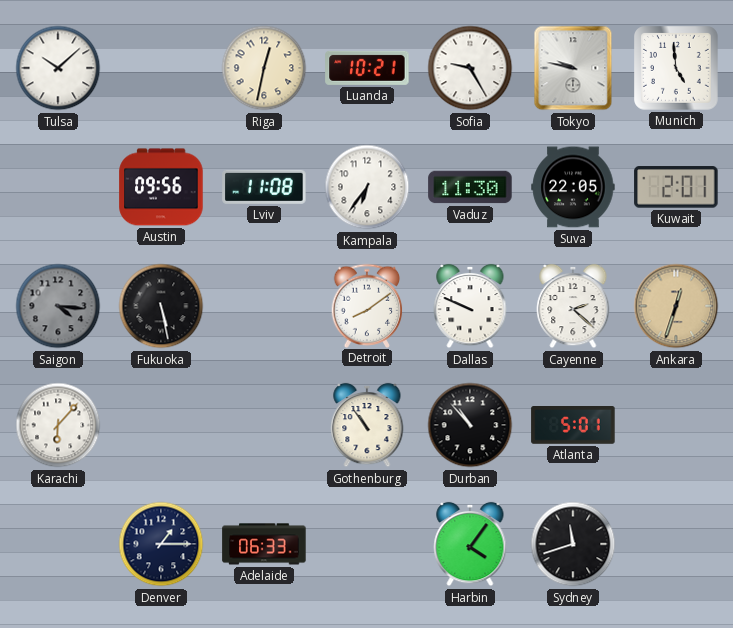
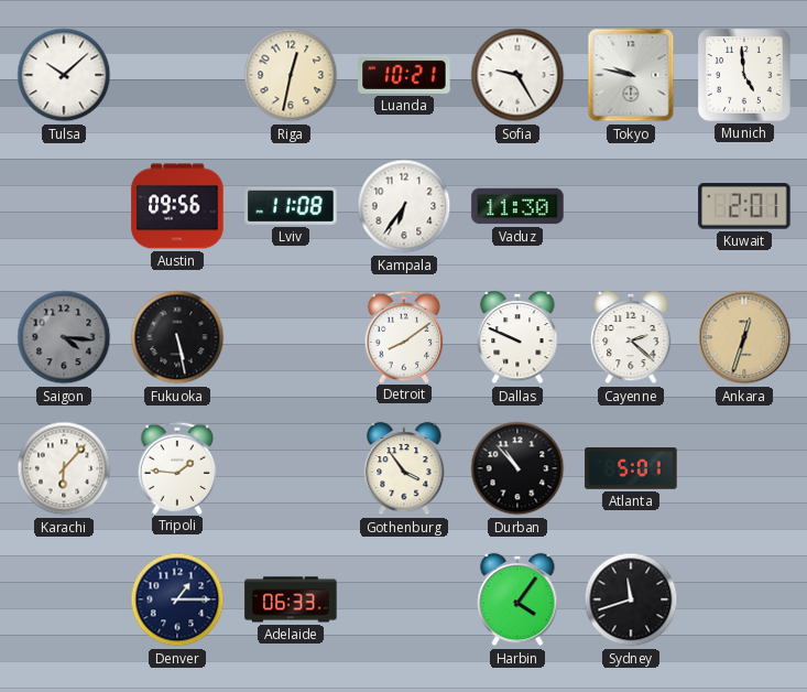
Suva: 22:05 -> none
Tripoli: none -> 1:46
Gothenburg: 10:54 -> 3:54
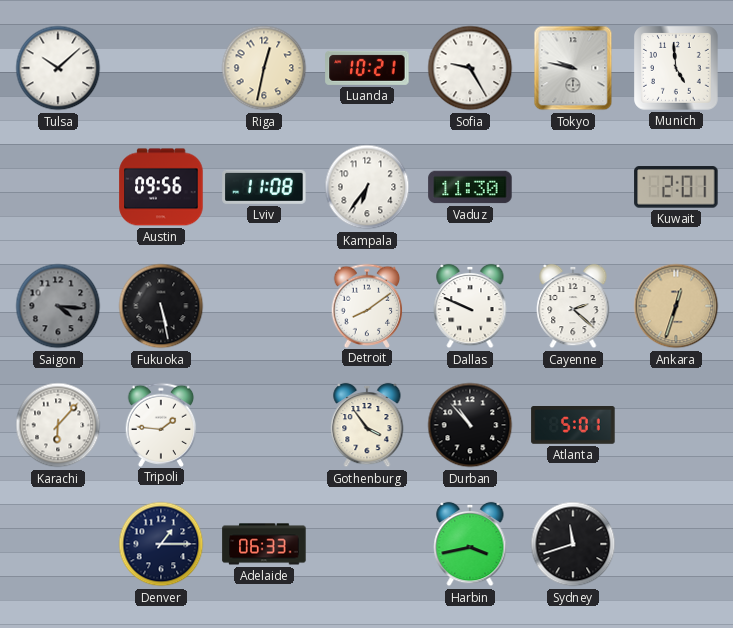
Harbin: 4:06 -> 3:43
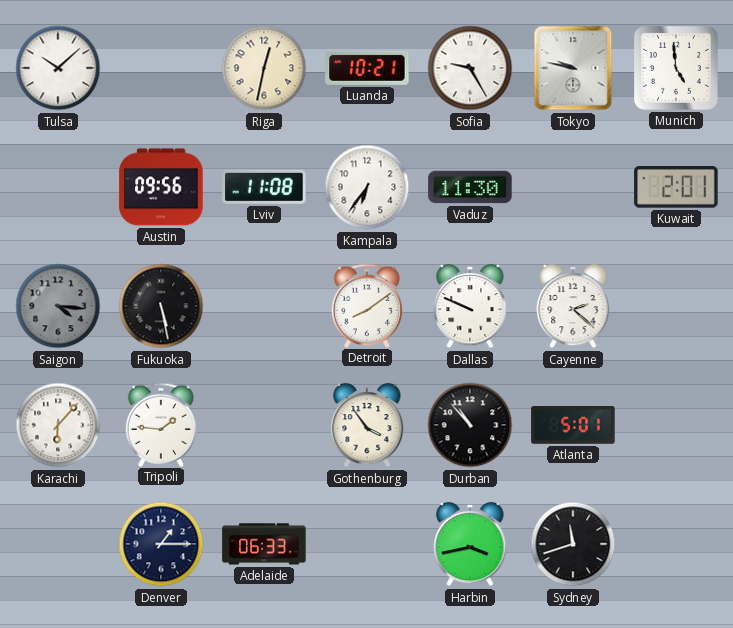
Ankara: 12:33 -> none
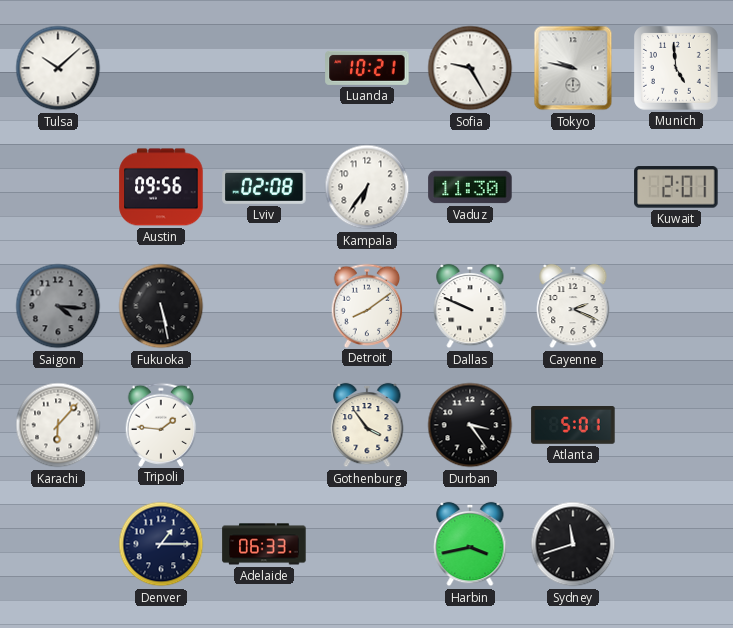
Riga: 12:32 -> none
Lviv: 11:08 -> 02:08
Cayenne: 2:22 -> 2:19
Durban: 10:53 -> 3:24
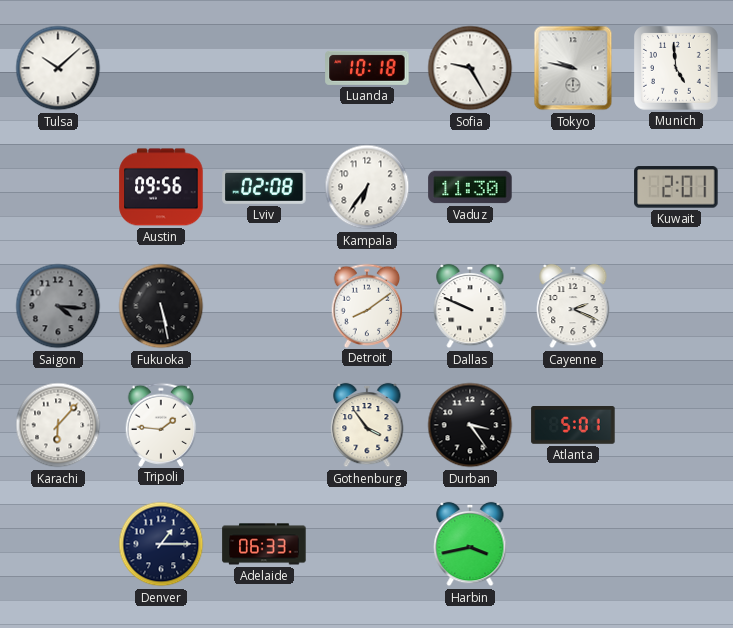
Luanda: 10:21 -> 10:18
Sydney: 11:42 -> none
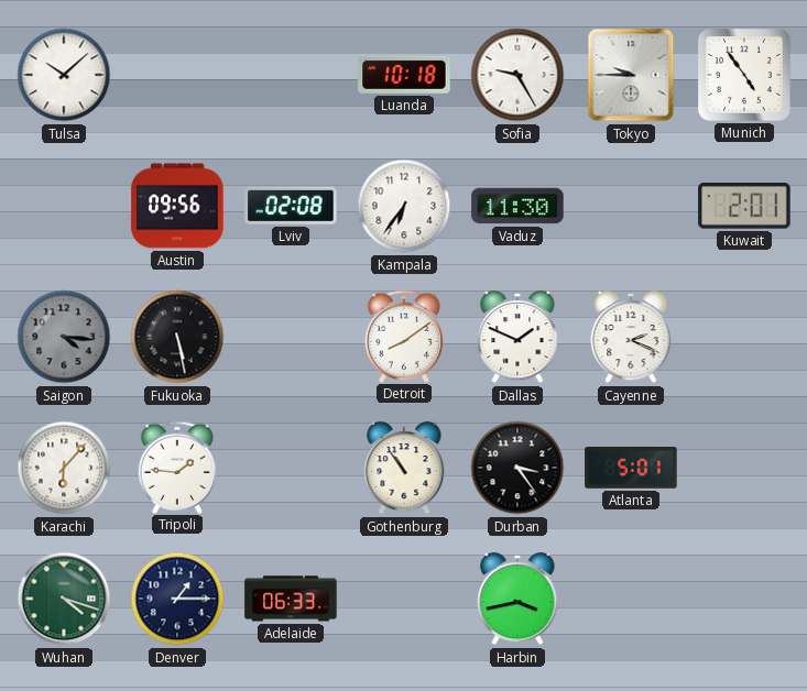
Tokyo: 9:47 -> 9:45
Munich: 4:59 -> 4:54
Dallas: 9:49 -> 1:49
Gothenburg: 3:54 -> 10:54
Wuhan: none -> 4:18
